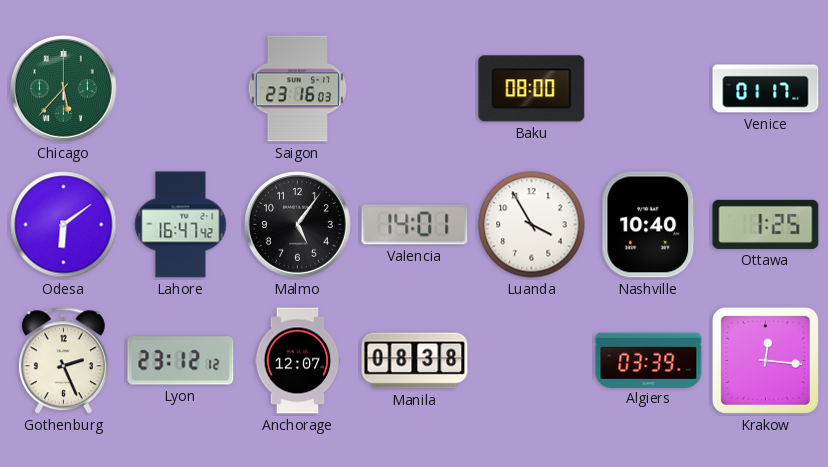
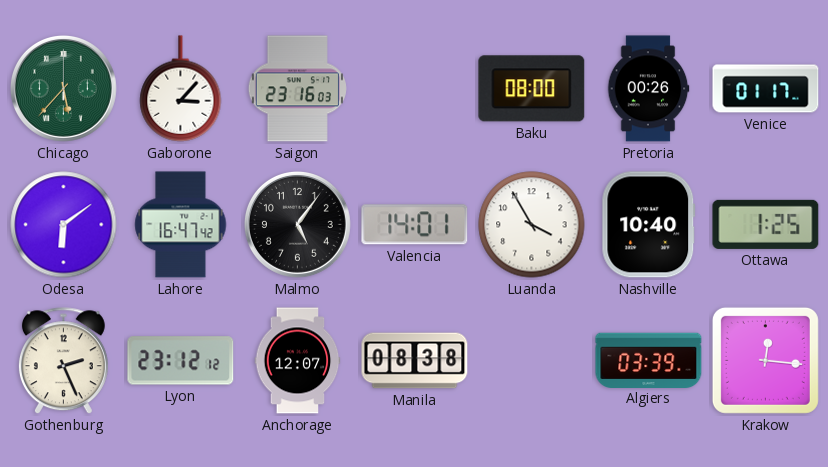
Gaborone: none -> 3:07
Pretoria: none -> 00:26
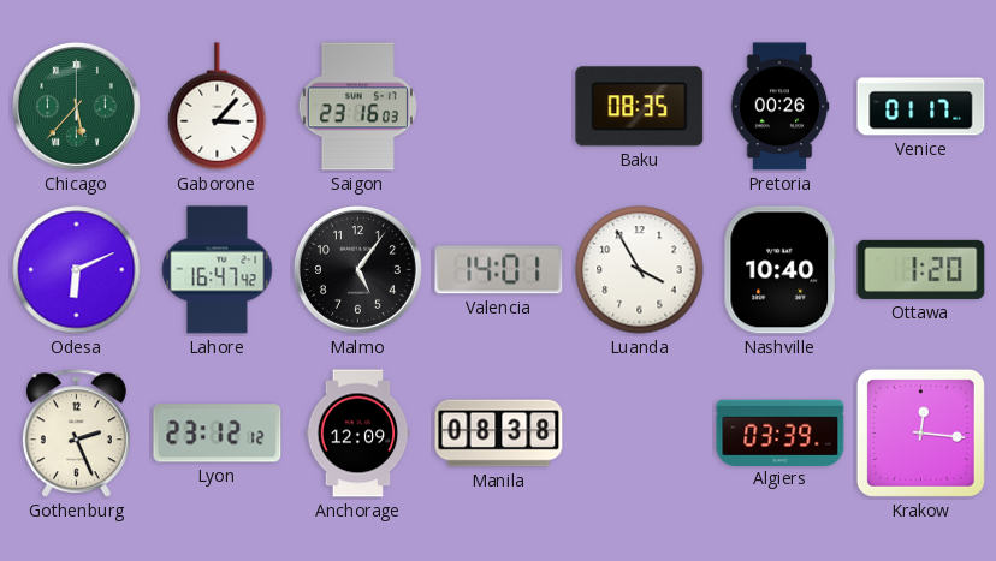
Baku: 08:00 -> 08:35
Odesa: 6:09 -> 6:11
Ottawa: 1:25 -> 1:20
Anchorage: 12:07 -> 12:09
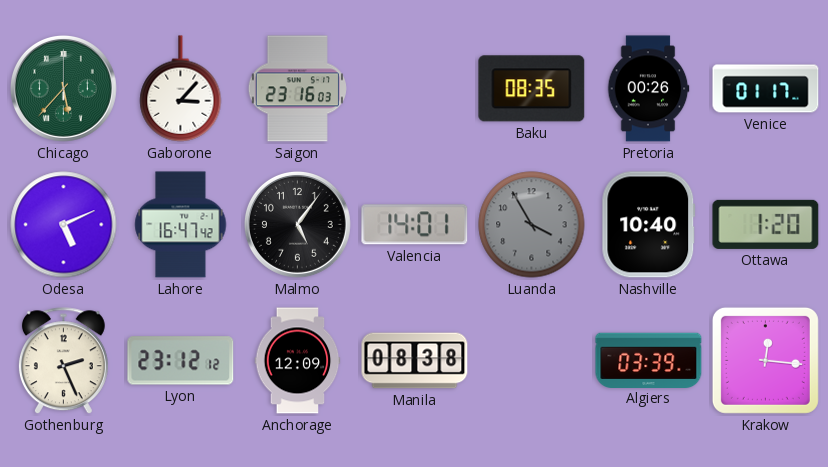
Odesa: 6:11 -> 5:11
Luanda dial: white -> grey
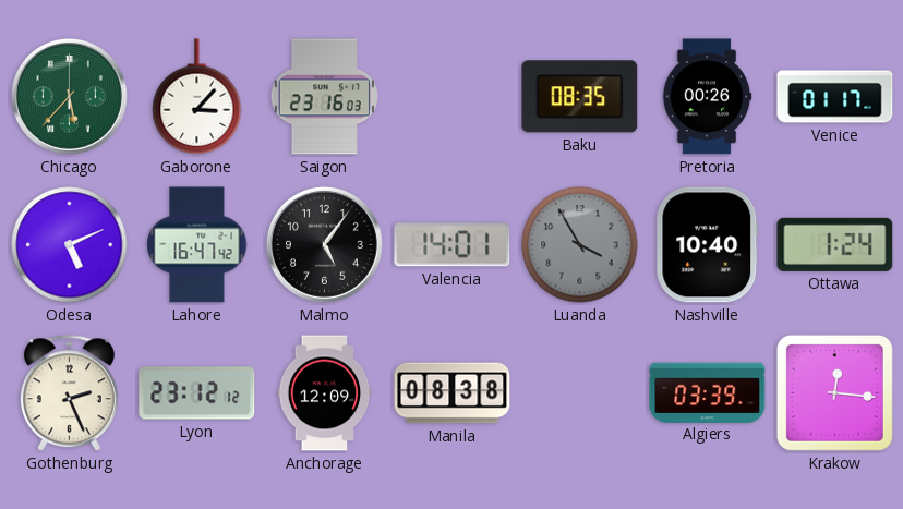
Ottawa: 1:20 -> 1:24
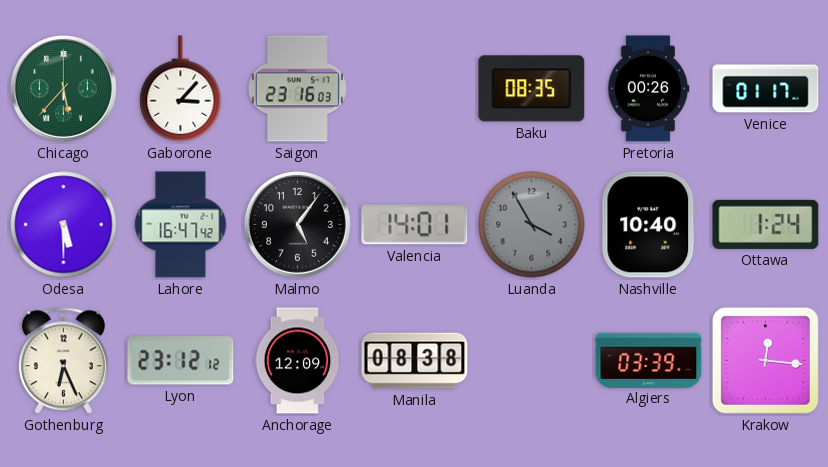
Odesa: 5:11 -> 5:30
Gothenburg: 2:26 -> 6:26
